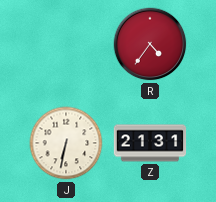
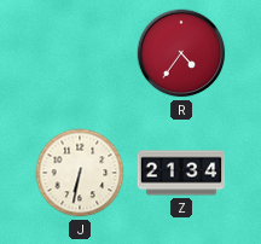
Z: 21:31 -> 21:34
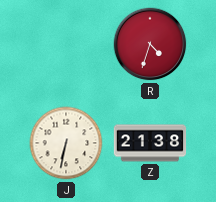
R: 4:36 -> 4:33
Z: 21:34 -> 21:38
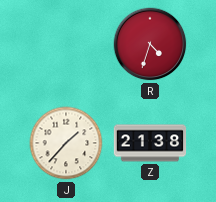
J: 6:32 -> 1:37
